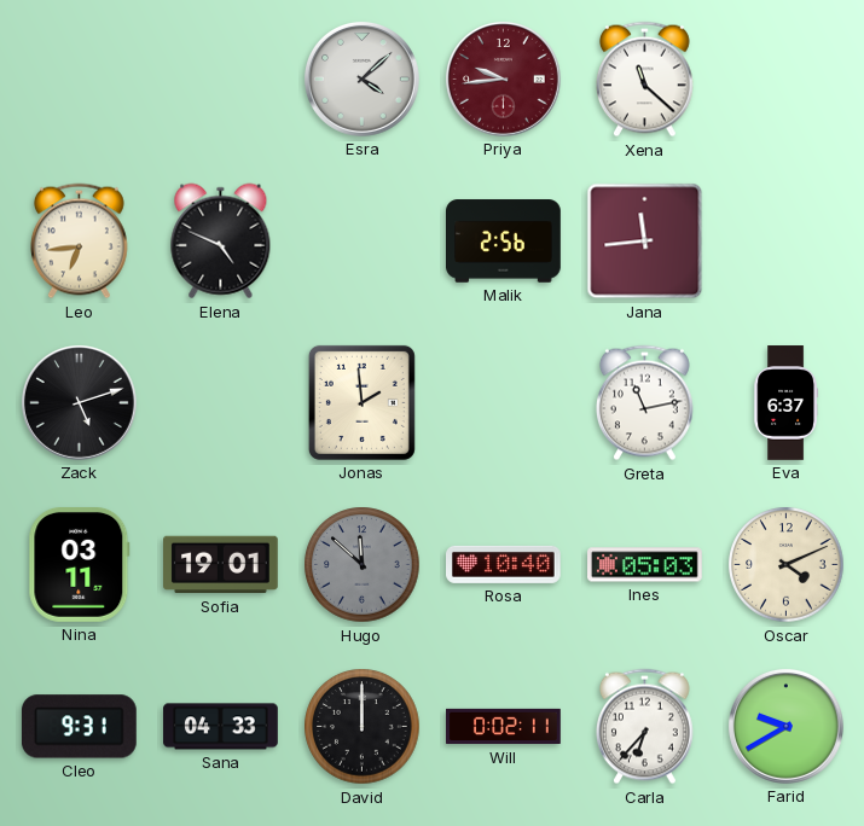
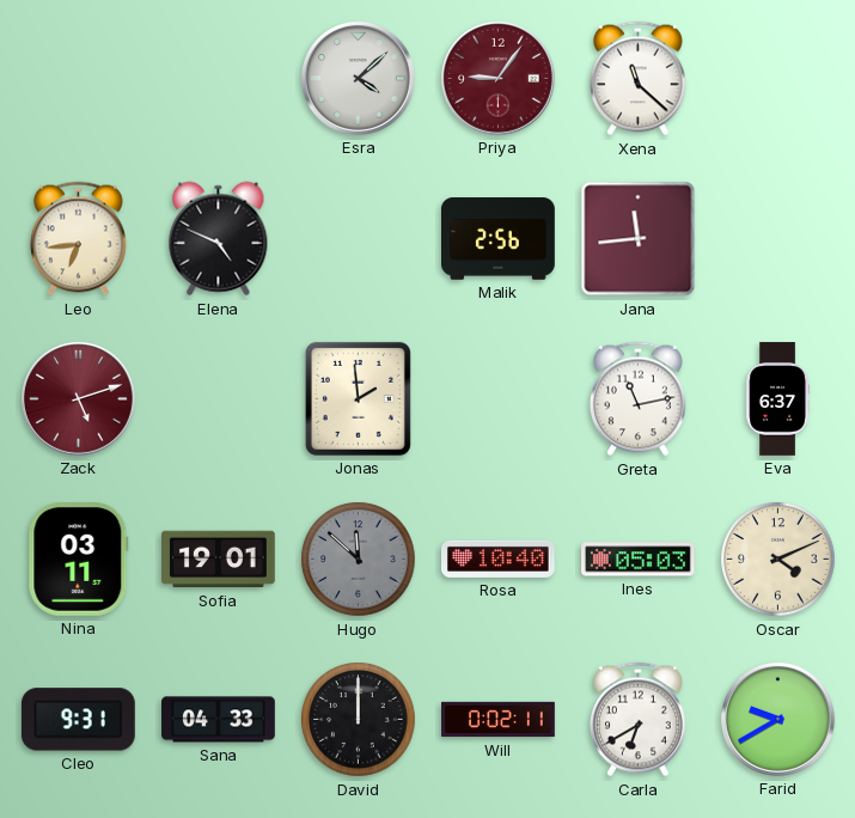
Priya: 9:44 -> 9:06
Zack dial: black -> burgundy
Carla: 6:37 -> 6:40
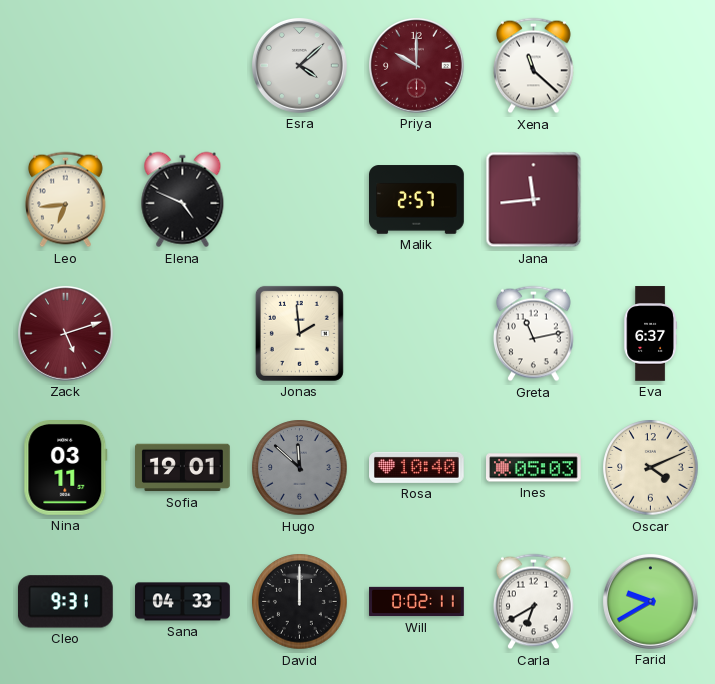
Priya: 9:06 -> 10:00
Malik: 2:56 -> 2:57
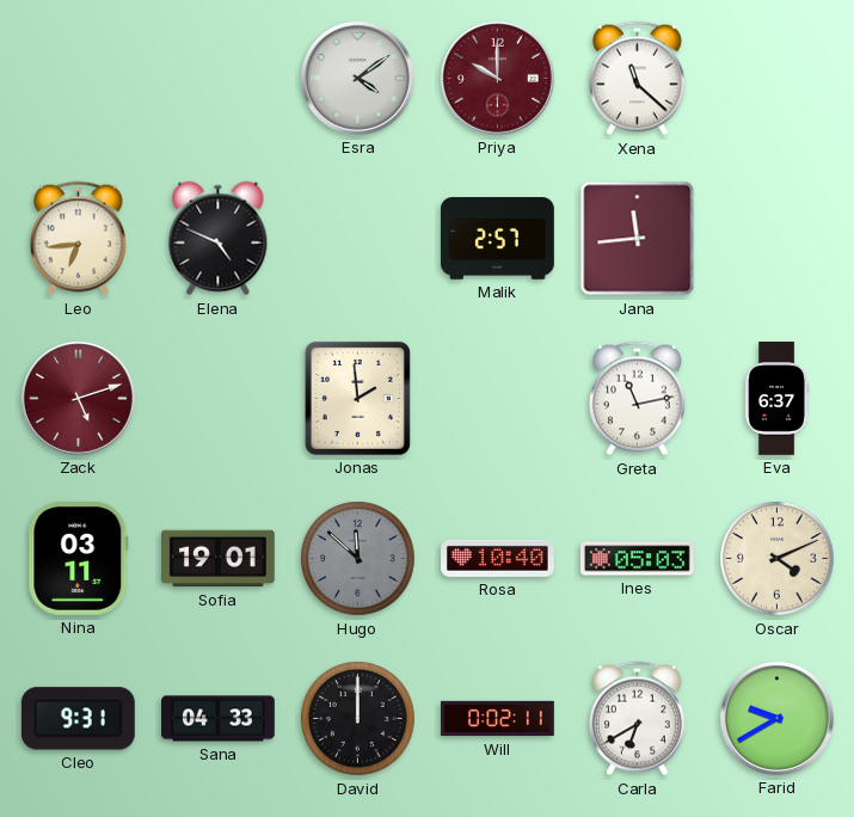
Esra: 4:08 -> 4:09
